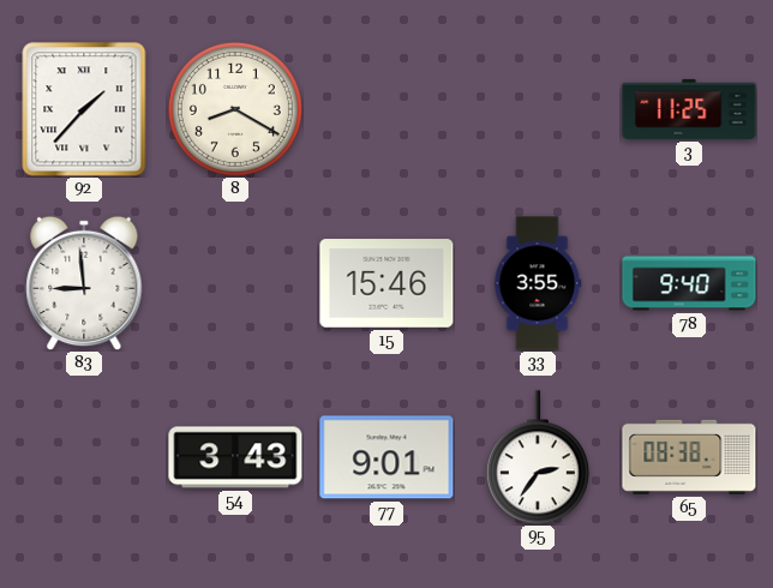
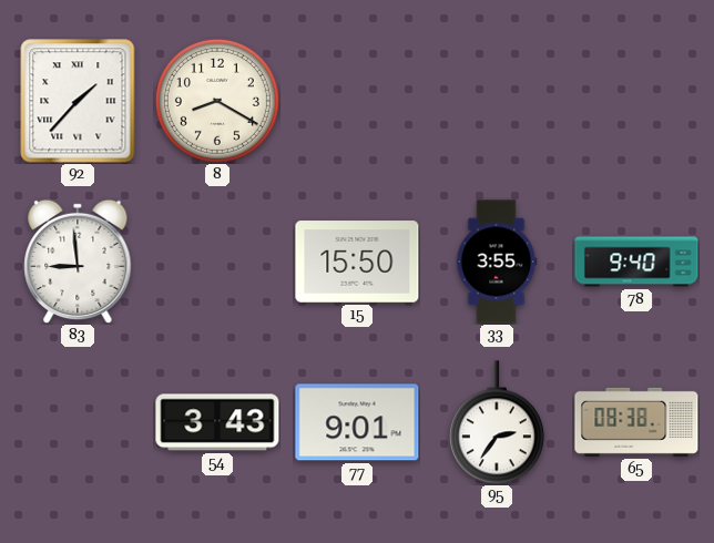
3: 11:25 -> none
15: 15:46 -> 15:50
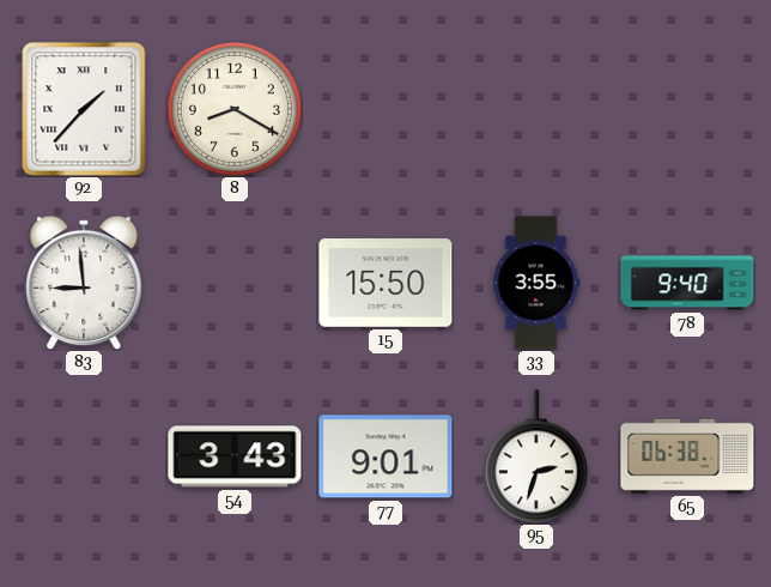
95: 2:36 -> 2:33
65: 08:38 -> 06:38
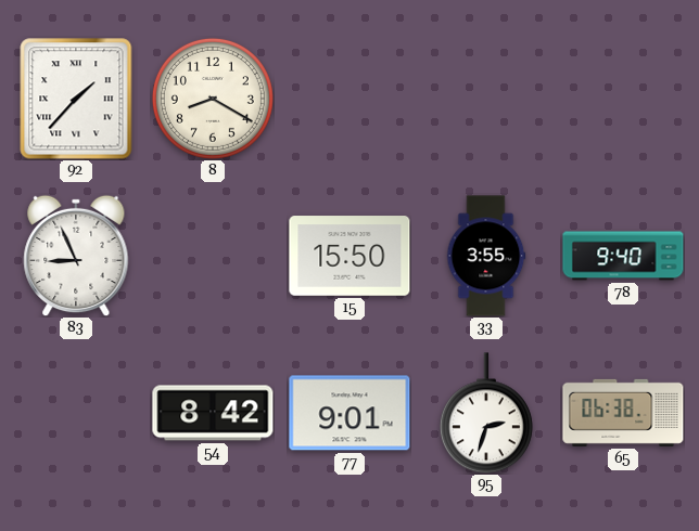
83: 8:59 -> 8:56
54: 3:43 -> 8:42
